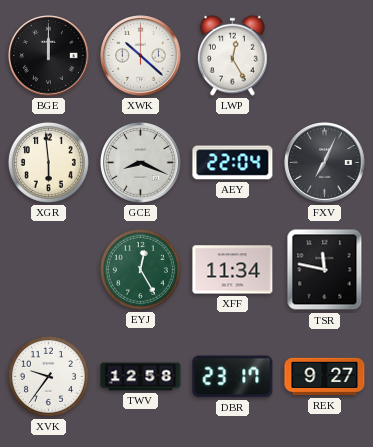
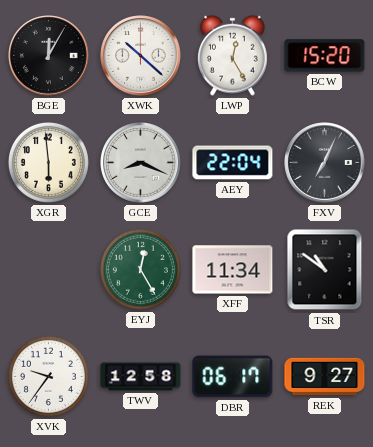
BGE: 12:00 -> 12:05
BCW: none -> 15:20
TSR: 11:47 -> 10:51
DBR: 23:17 -> 06:17
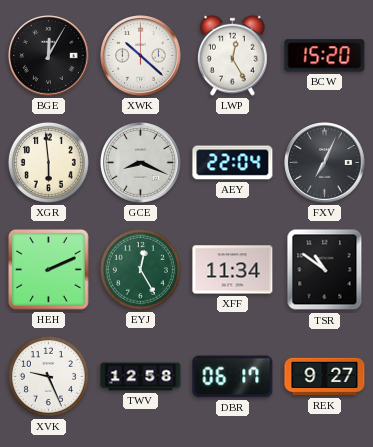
HEH: none -> 2:11
XVK: 9:36 -> 9:26
